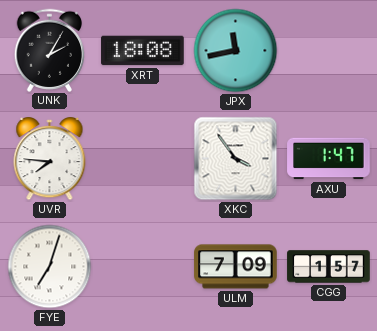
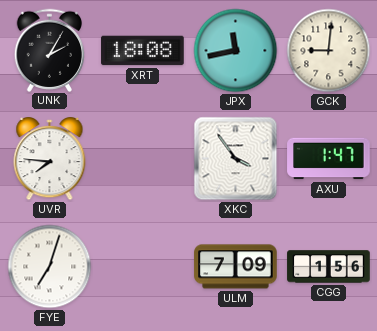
GCK: none -> 9:01
CGG: 1:57 -> 1:56
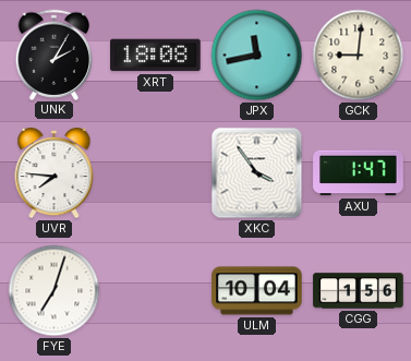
ULM: 7:09 -> 10:04
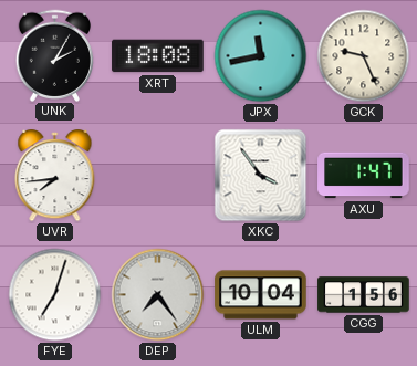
GCK: 9:01 -> 9:26
UVR: 7:46 -> 7:44
DEP: none -> 7:24
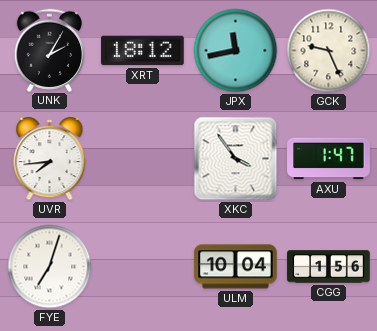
XRT: 18:08 -> 18:12
DEP: 7:24 -> none
